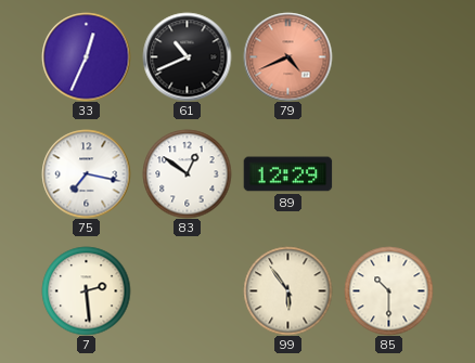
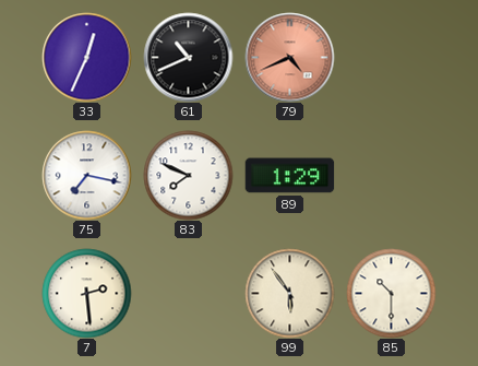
83: 12:51 -> 7:49
89: 12:29 -> 1:29
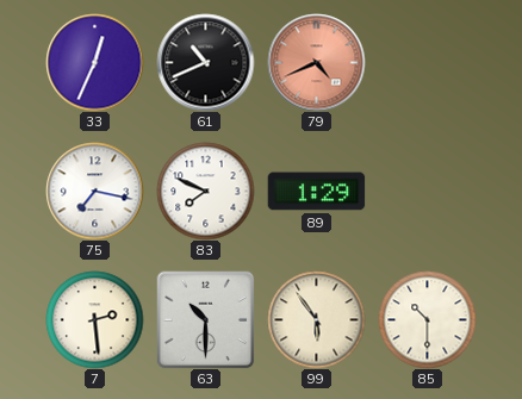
63: none -> 10:30
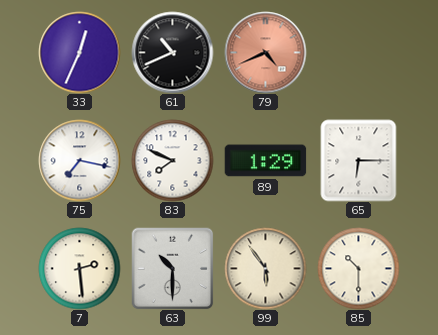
65: none -> 6:15
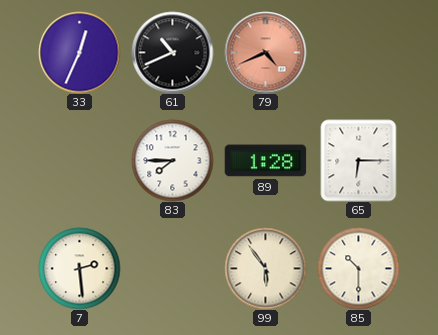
75: 7:17 -> none
83: 7:49 -> 7:45
89: 1:29 -> 1:28
63: 10:30 -> none
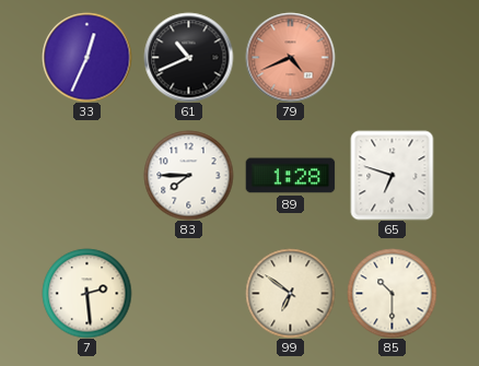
65: 6:15 -> 6:48
99: 5:54 -> 6:51
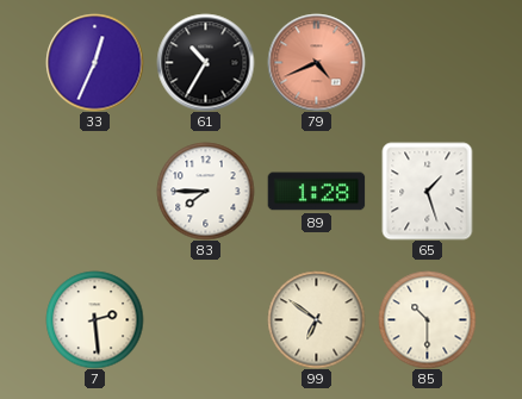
61: 10:41 -> 10:35
65: 6:48 -> 1:27
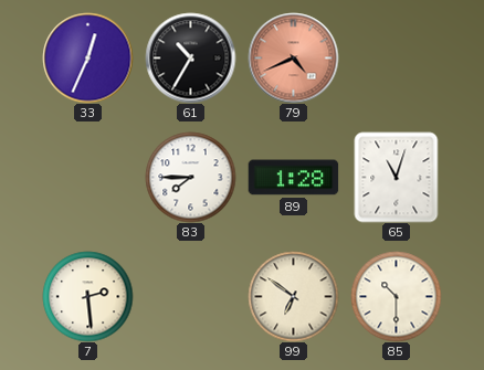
65: 1:27 -> 11:03
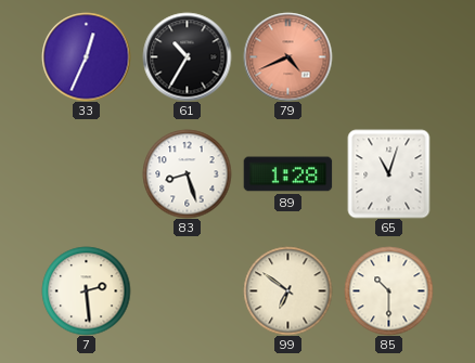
83: 7:45 -> 8:27
